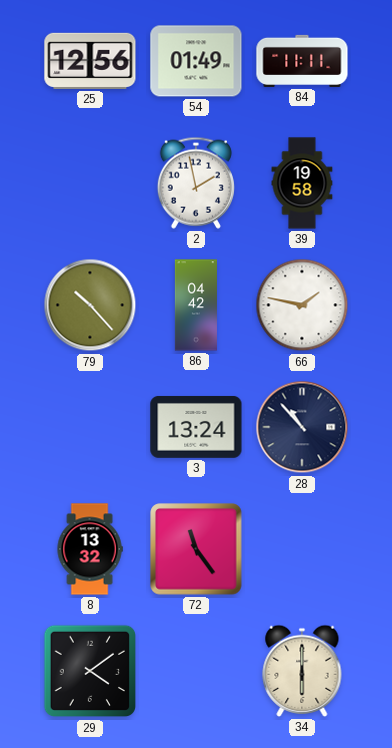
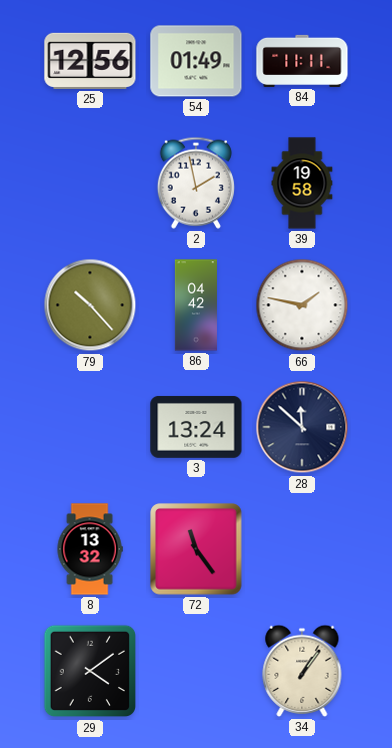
28: 10:53 -> 11:52
34: 6:00 -> 1:06
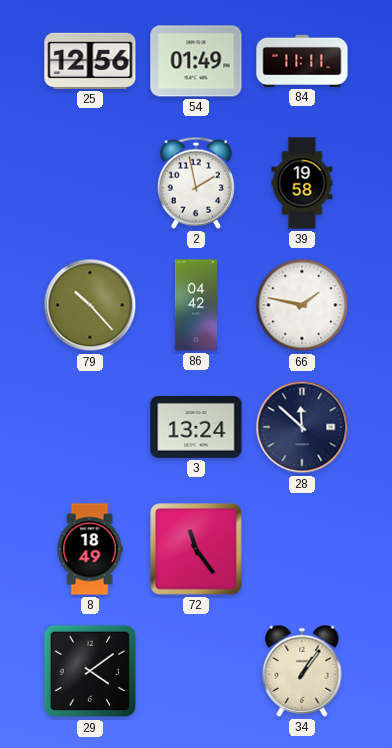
8: 13:32 -> 18:49
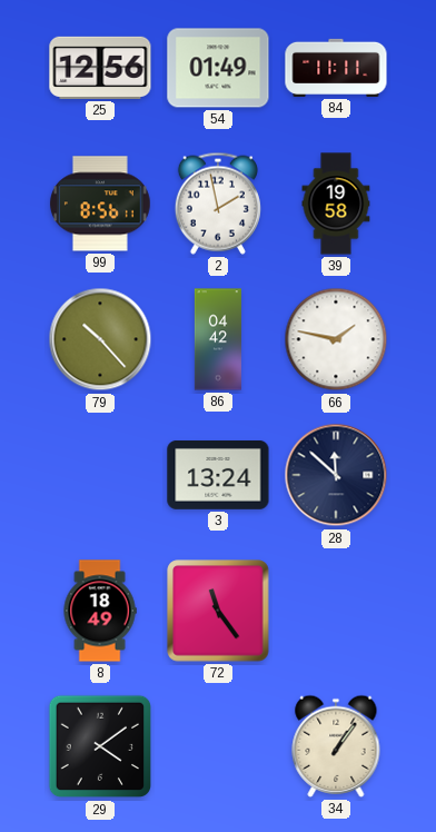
99: none -> 8:56
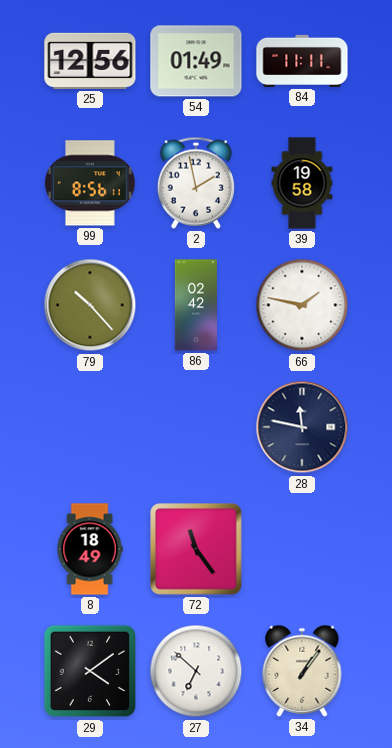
86: 04:42 -> 02:42
3: 13:24 -> none
28: 11:52 -> 11:47
27: none -> 6:52
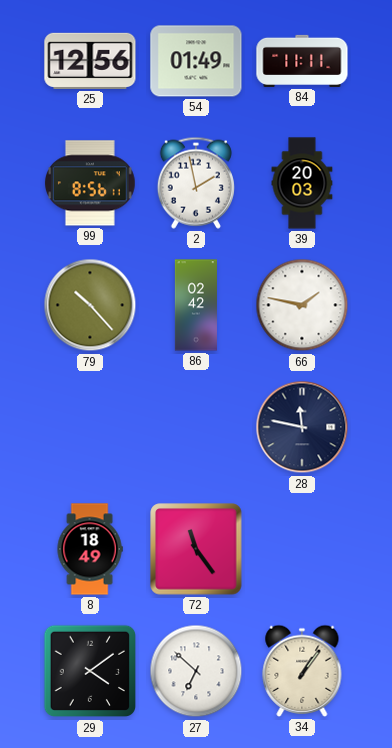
39: 19:58 -> 20:03
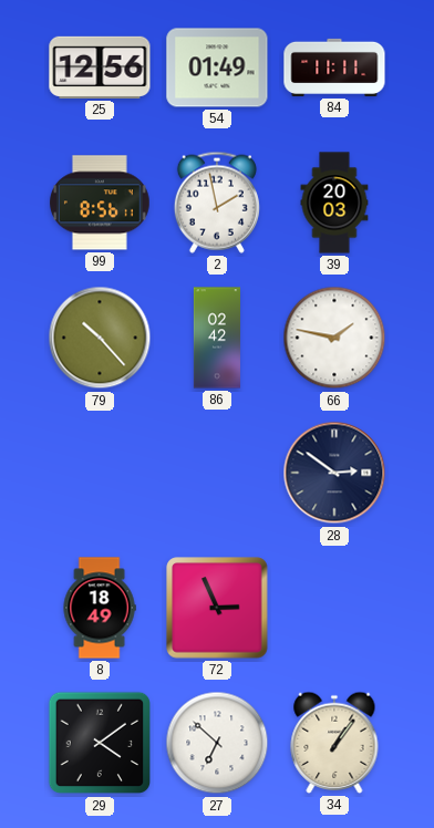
28: 11:47 -> 2:51
72: 11:24 -> 2:56
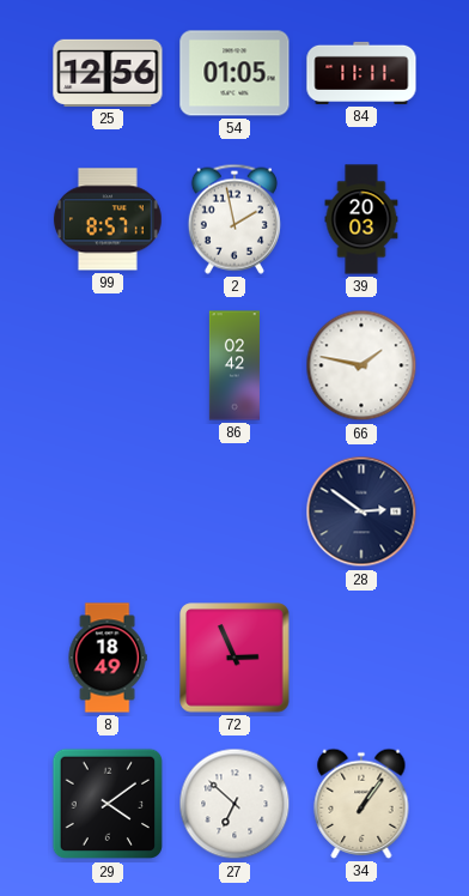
54: 01:49 -> 01:05
99: 8:56 -> 8:57
79: 10:23 -> none
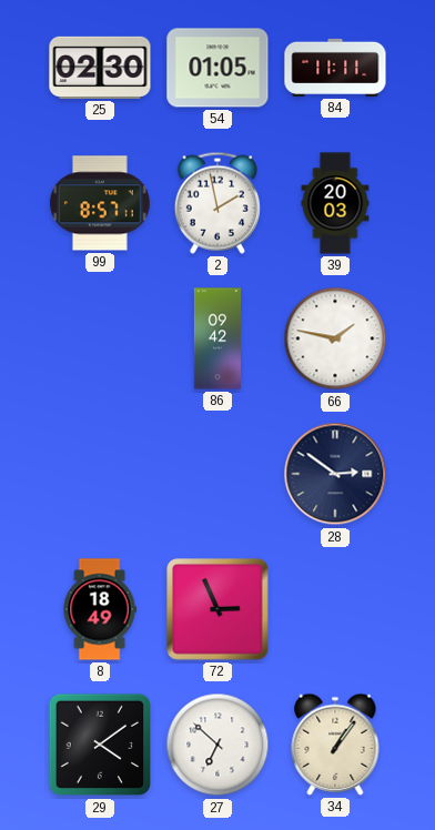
25: 12:56 -> 02:30
86: 02:42 -> 09:42
